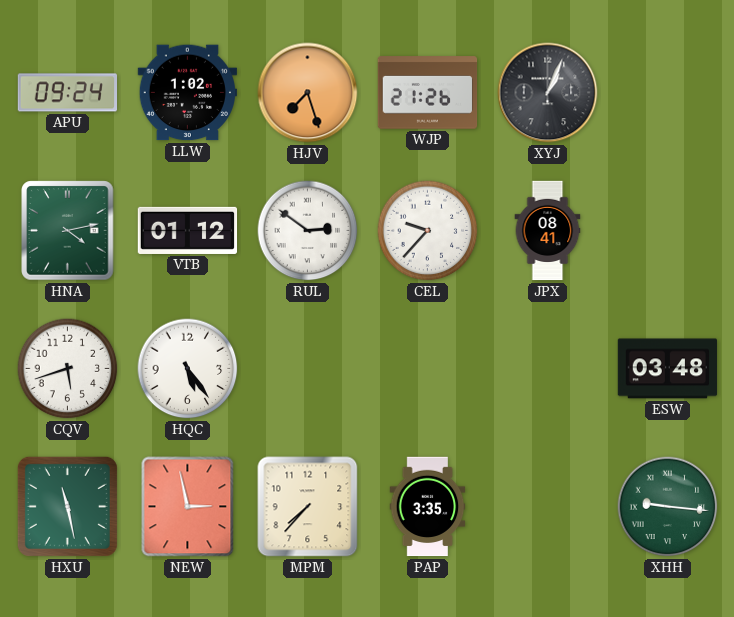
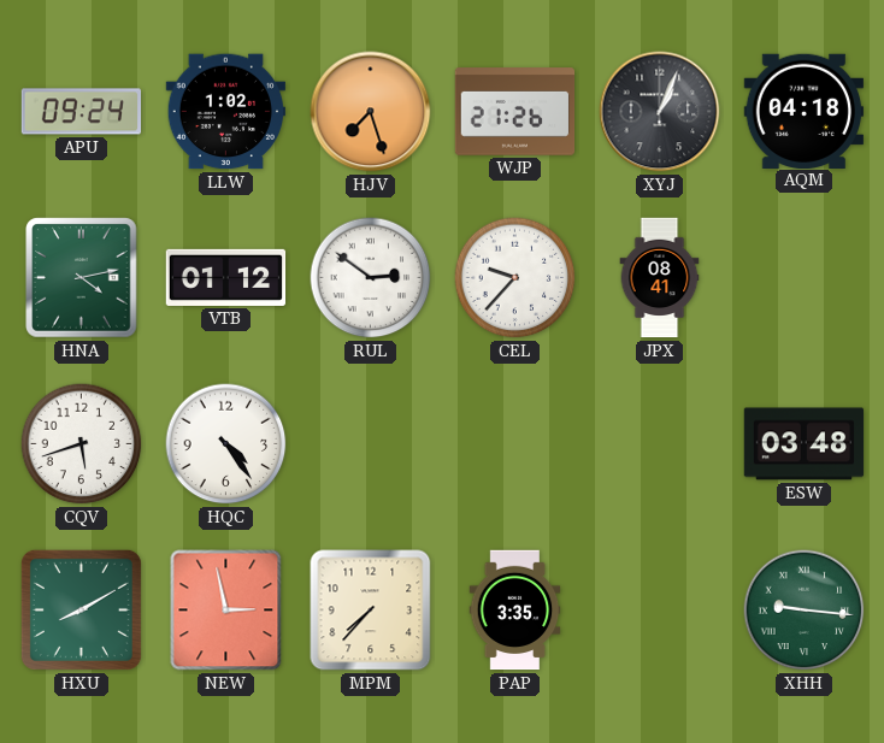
AQM: none -> 04:18
HQC: 5:24 -> 4:24
HXU: 11:28 -> 8:10
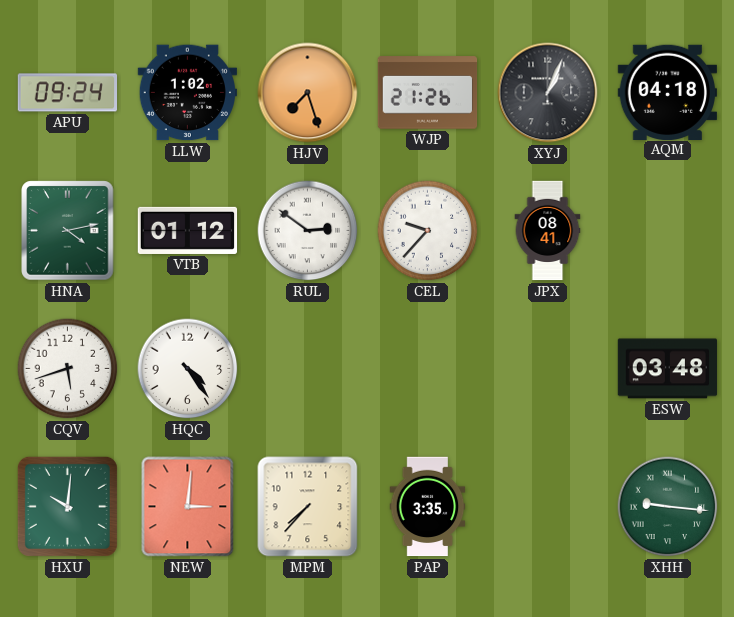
HXU: 8:10 -> 10:01
NEW: 2:58 -> 3:01
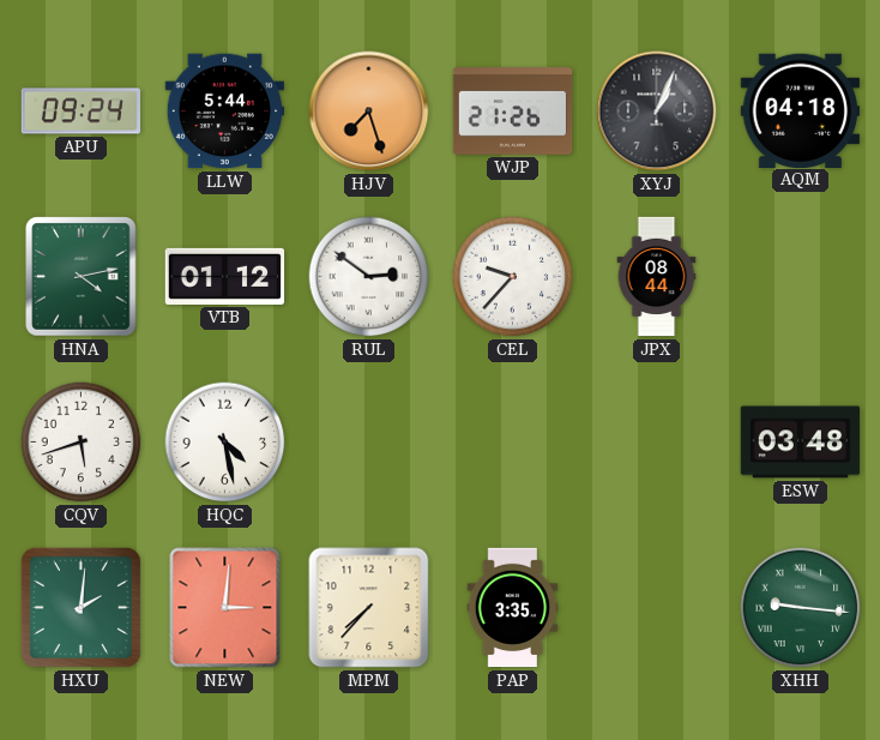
LLW: 1:02 -> 5:44
JPX: 08:41 -> 08:44
HQC: 4:24 -> 4:28
HXU: 10:01 -> 2:01
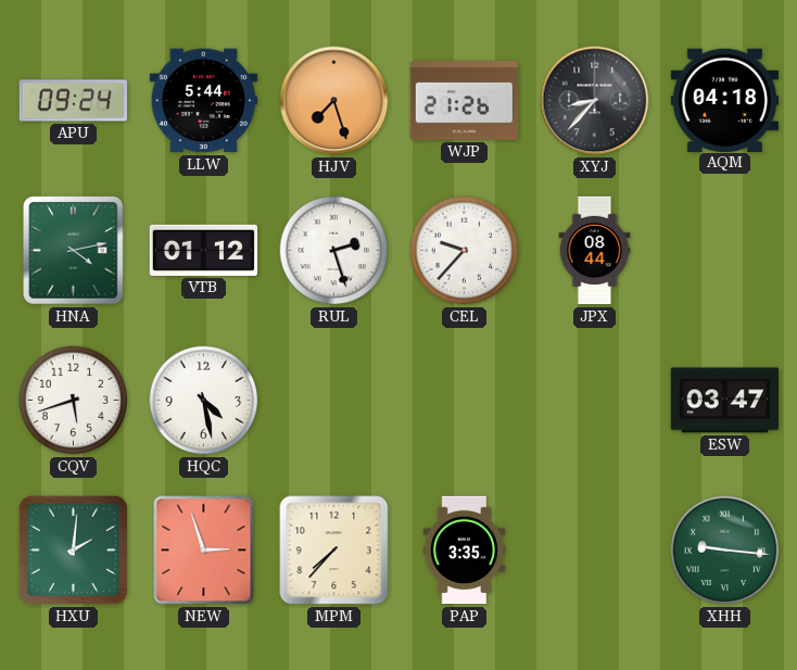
XYJ: 1:04 -> 8:37
RUL: 2:51 -> 2:27
ESW: 03:48 -> 03:47
NEW: 3:01 -> 2:57
